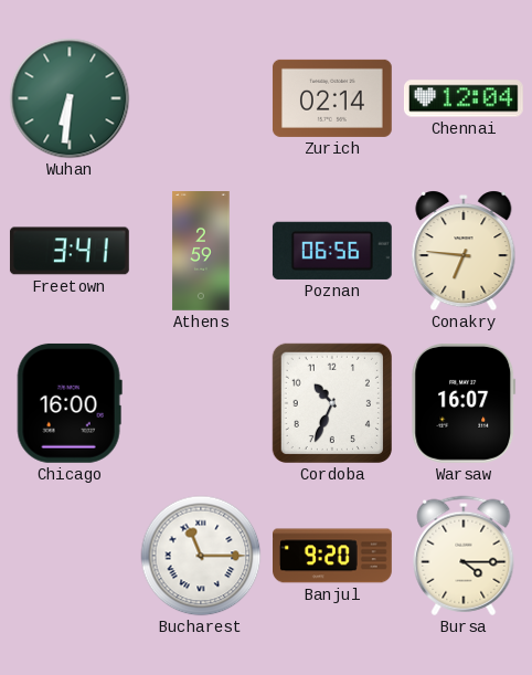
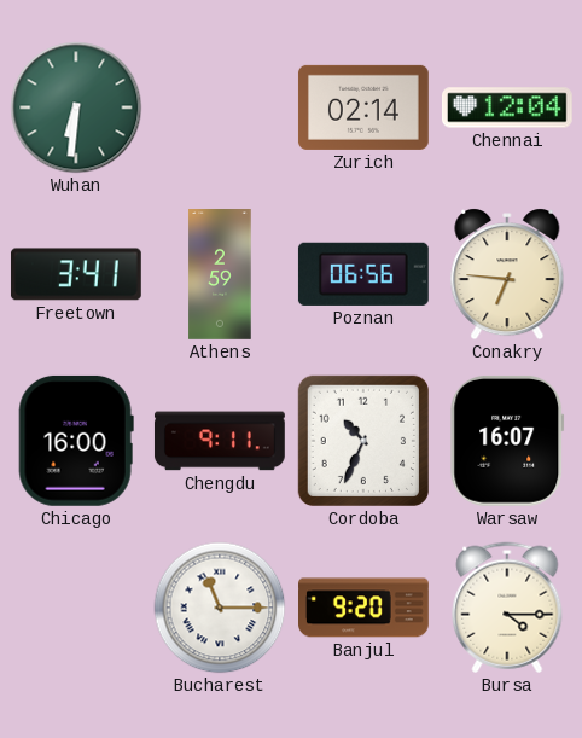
Chengdu: none -> 9:11
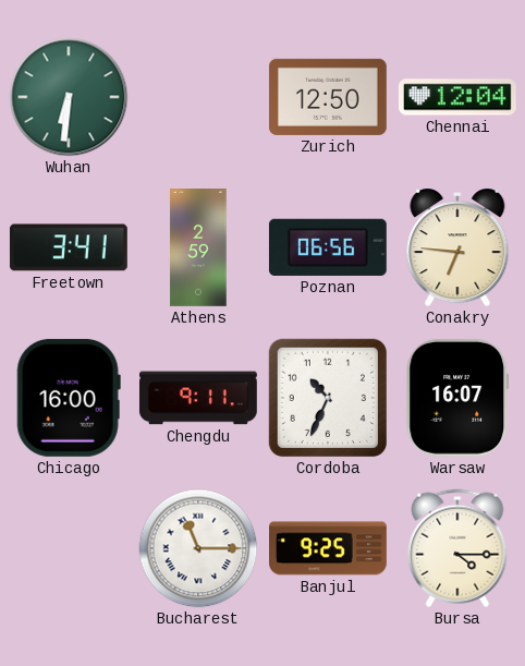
Zurich: 02:14 -> 12:50
Banjul: 9:20 -> 9:25
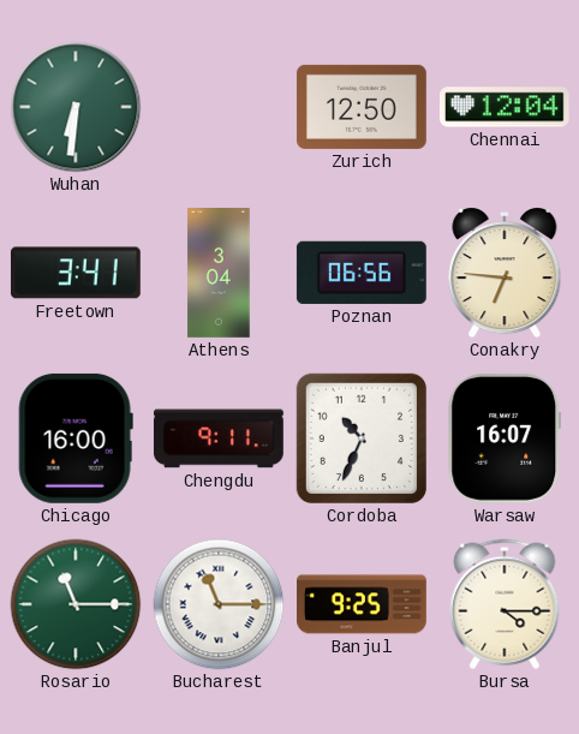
Athens: 2:59 -> 3:04
Rosario: none -> 11:15
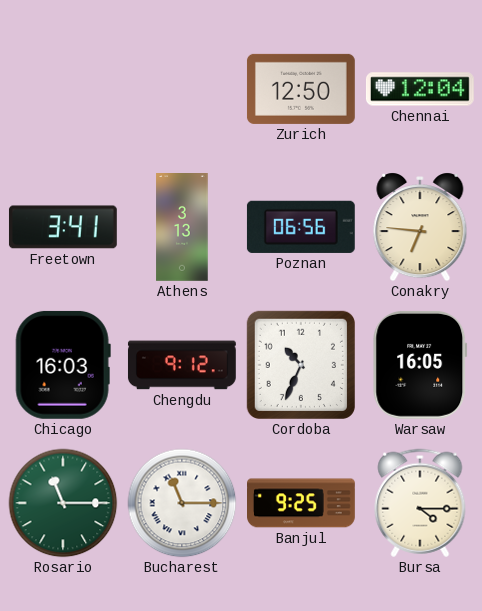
Wuhan: 6:31 -> none
Athens: 3:04 -> 3:13
Chicago: 16:00 -> 16:03
Chengdu: 9:11 -> 9:12
Warsaw: 16:07 -> 16:05
